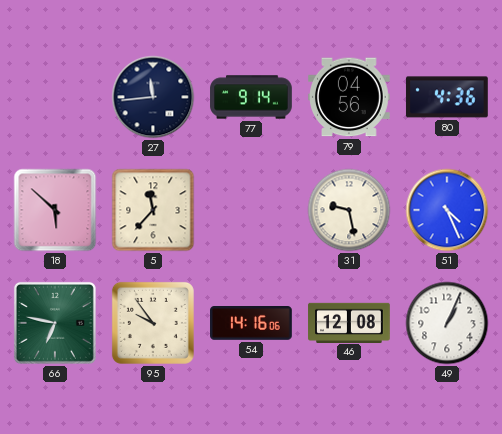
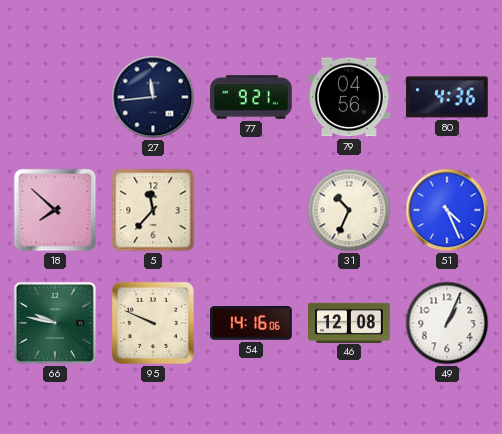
77: 9:14 -> 9:21
18: 5:52 -> 7:52
31: 9:28 -> 10:34
66: 6:47 -> 9:47
95: 9:54 -> 9:49
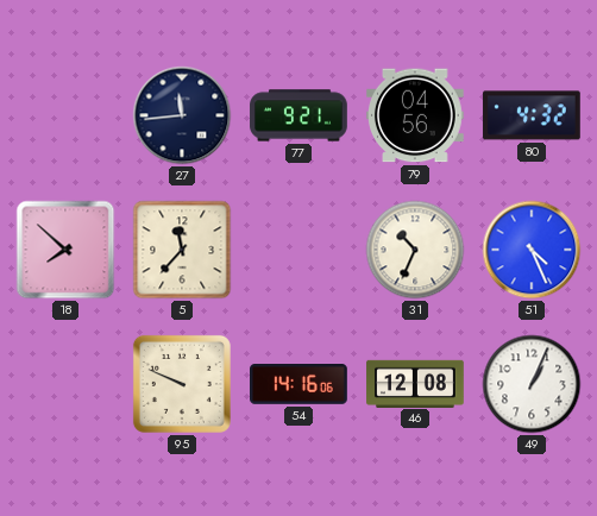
80: 4:36 -> 4:32
66: 9:47 -> none
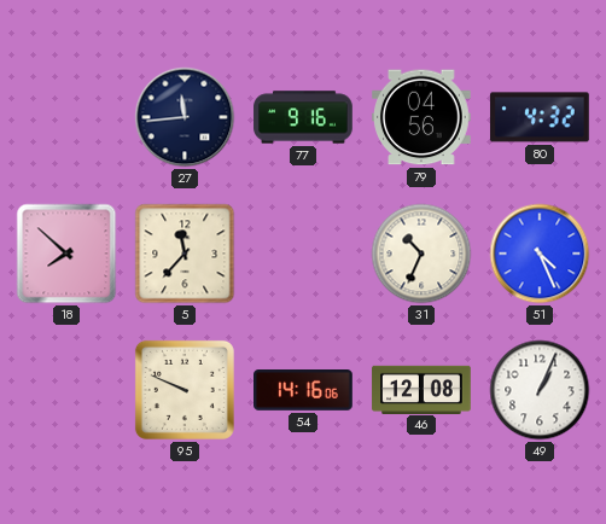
77: 9:21 -> 9:16
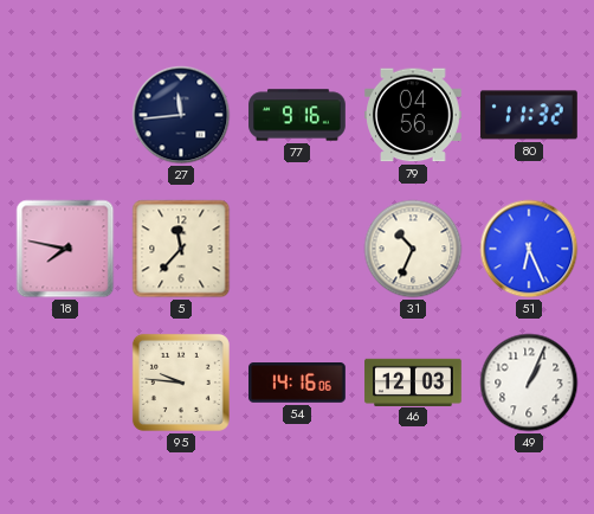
80: 4:32 -> 11:32
18: 7:52 -> 7:47
51: 4:26 -> 6:26
95: 9:49 -> 9:46
46: 12:08 -> 12:03
